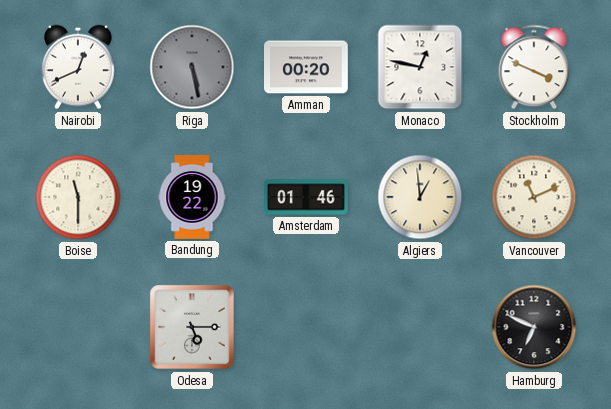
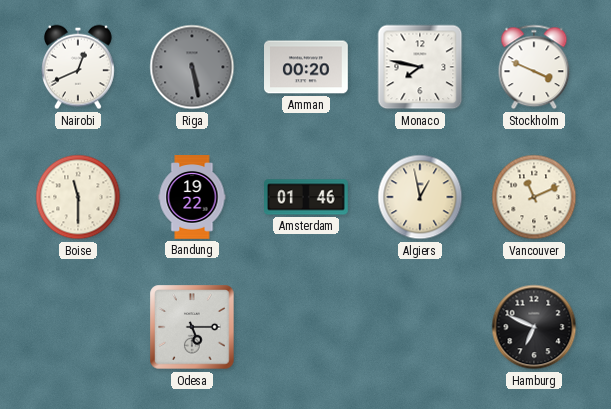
Monaco: 12:47 -> 7:47
Algiers: 12:59 -> 12:58
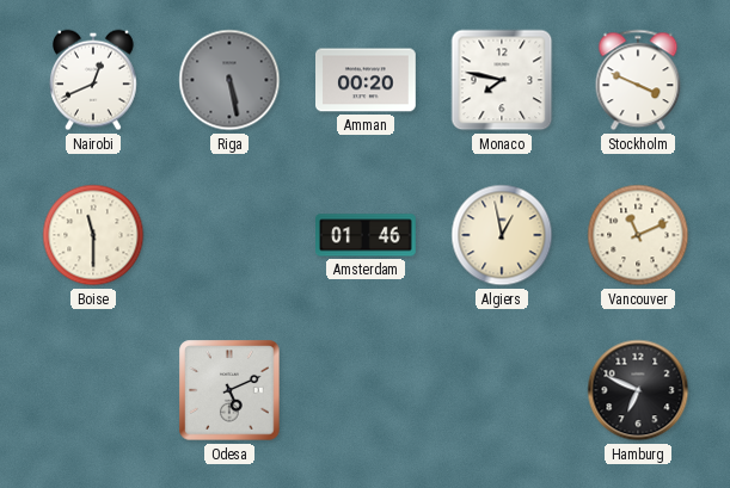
Bandung: 19:22 -> none
Odesa: 5:15 -> 5:11
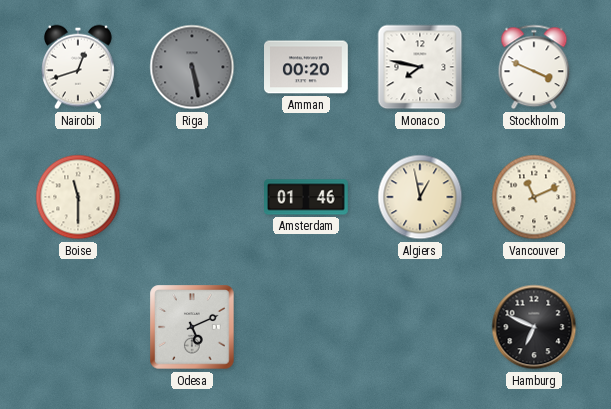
Nairobi: 12:41 -> 12:42
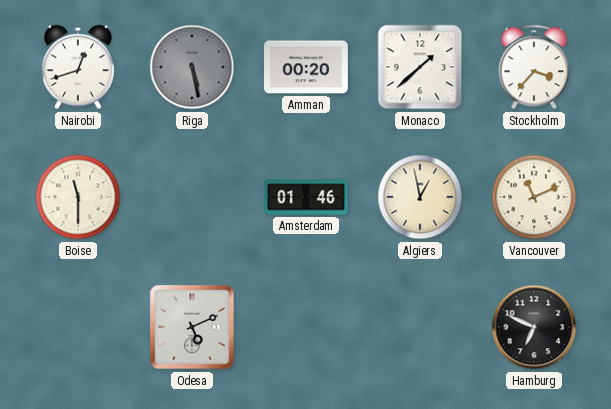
Monaco: 7:47 -> 1:38
Stockholm: 3:49 -> 3:37
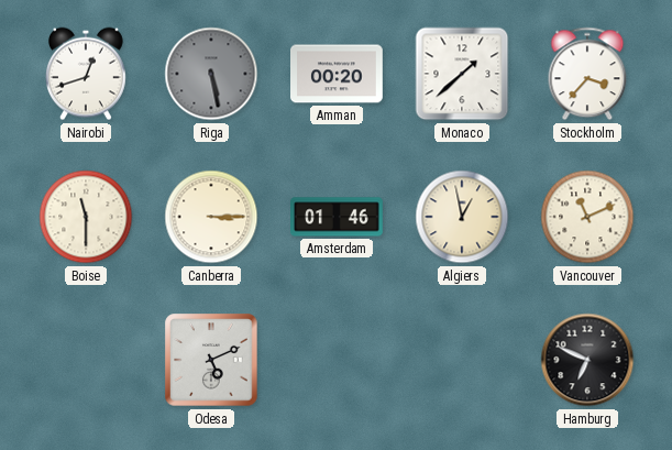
Canberra: none -> 3:15
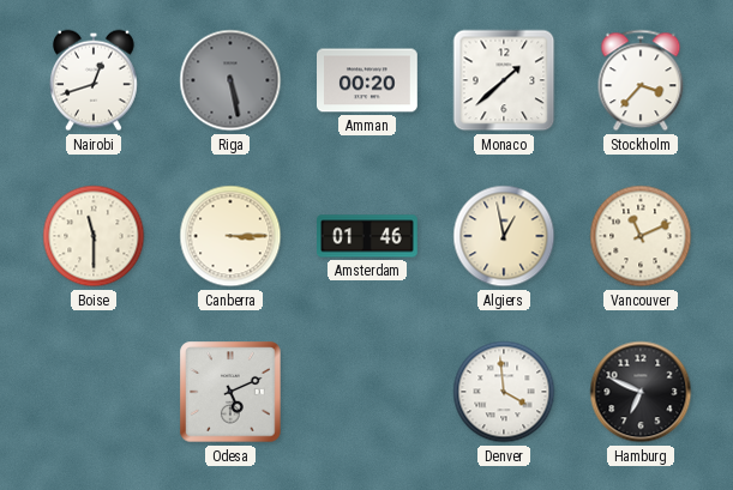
Denver: none -> 3:59
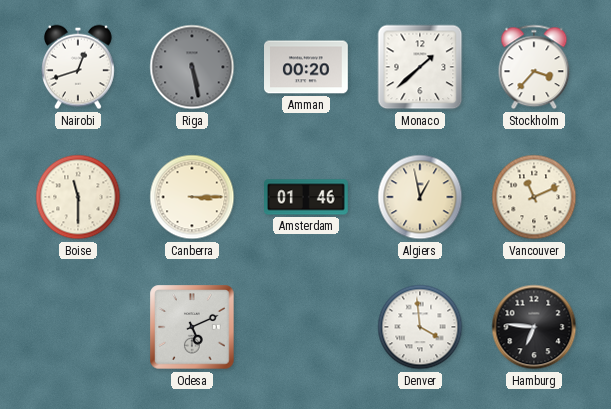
Hamburg: 6:49 -> 6:46
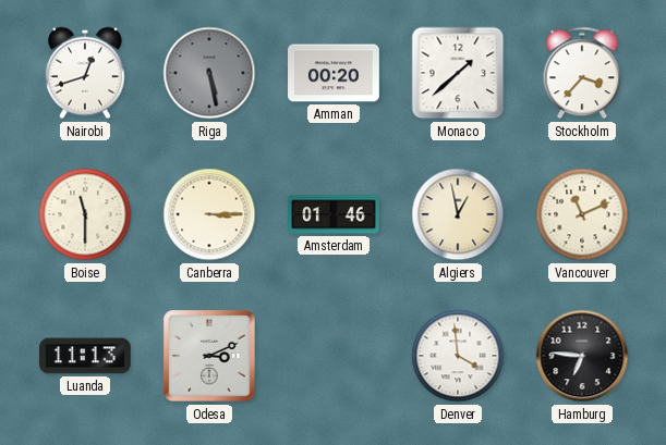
Luanda: none -> 11:13
Odesa: 5:11 -> 3:11
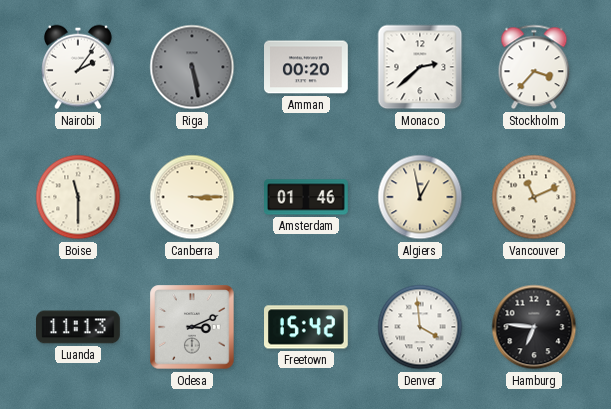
Nairobi: 12:42 -> 2:06
Monaco: 1:38 -> 2:38
Freetown: none -> 15:42
